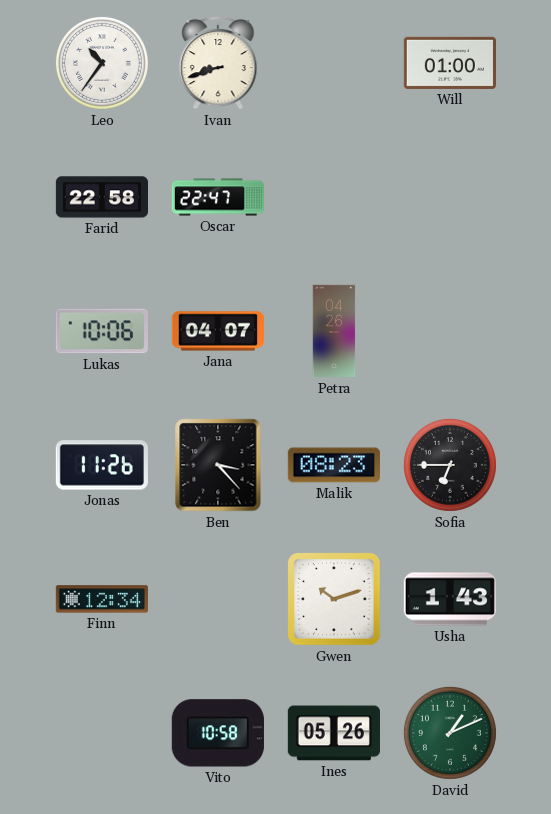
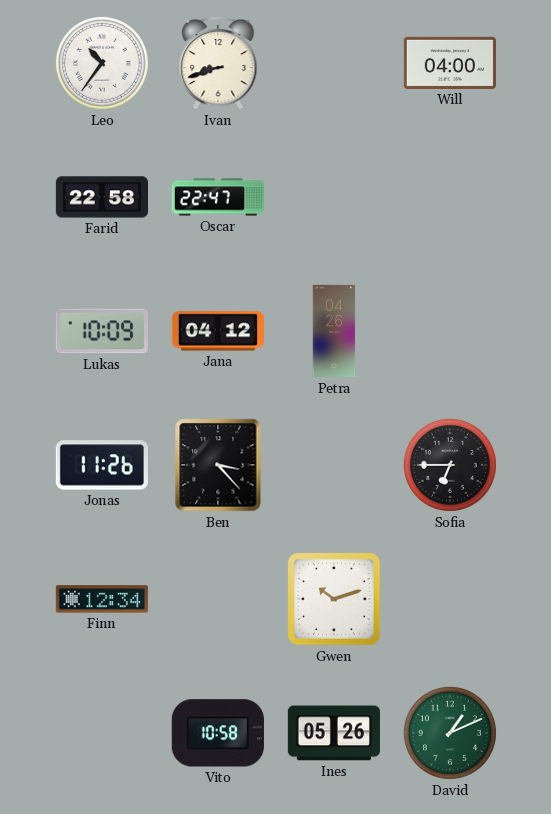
Will: 01:00 -> 04:00
Lukas: 10:06 -> 10:09
Jana: 04:07 -> 04:12
Malik: 08:23 -> none
Usha: 1:43 -> none
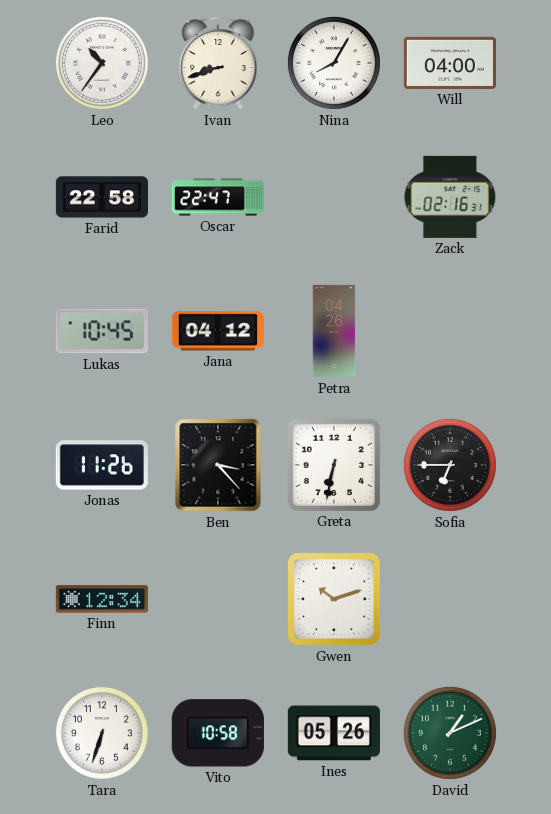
Nina: none -> 8:05
Zack: none -> 02:16
Lukas: 10:09 -> 10:45
Greta: none -> 6:32
Tara: none -> 6:33
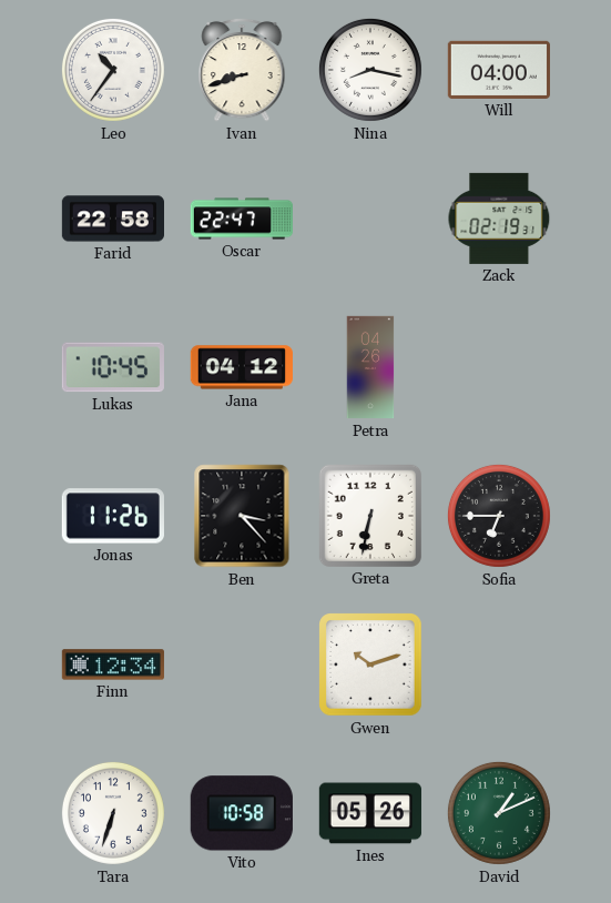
Nina: 8:05 -> 8:17
Zack: 02:16 -> 02:19
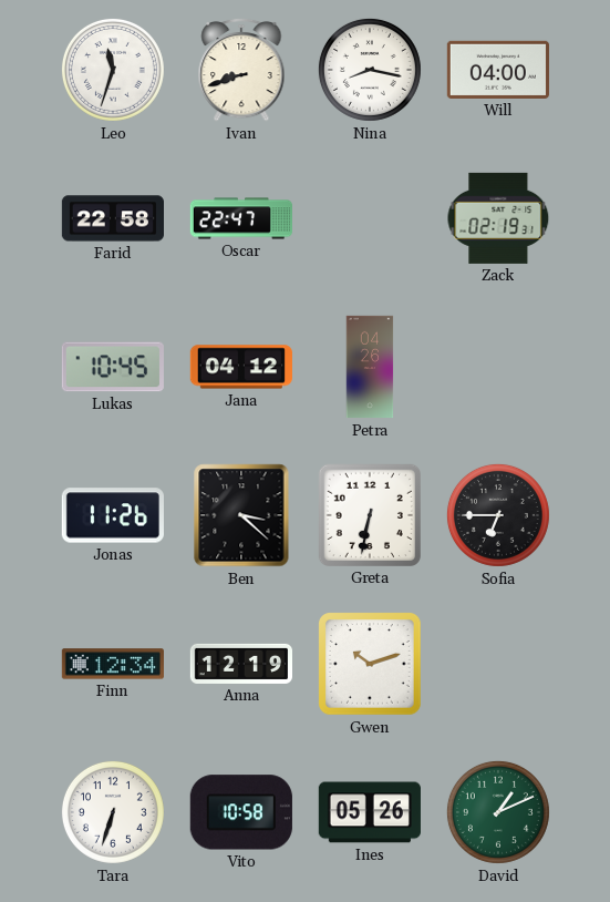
Leo: 10:36 -> 11:33
Ben: 3:23 -> 3:22
Anna: none -> 12:19
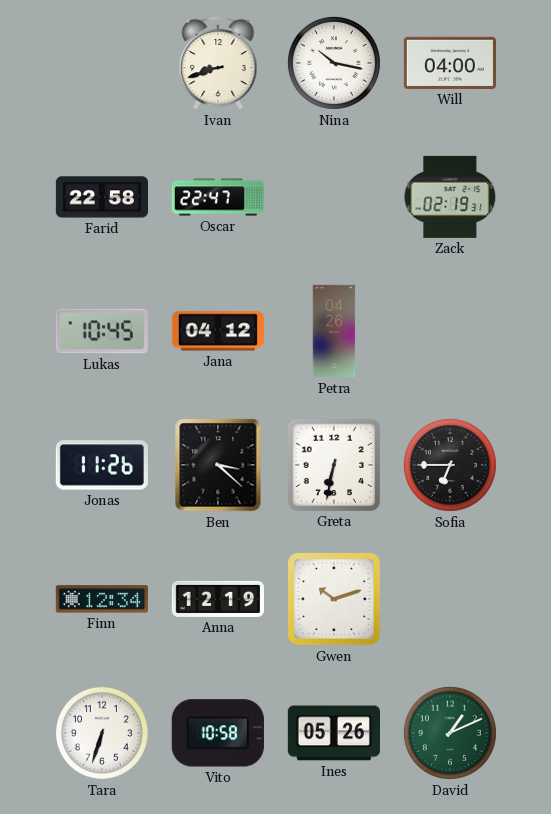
Leo: 11:33 -> none
Nina: 8:17 -> 10:17
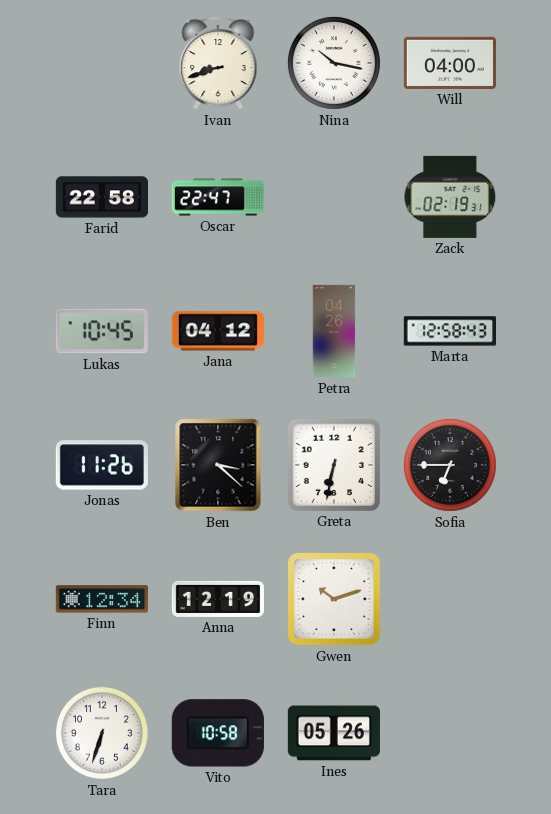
Marta: none -> 12:58
David: 1:11 -> none
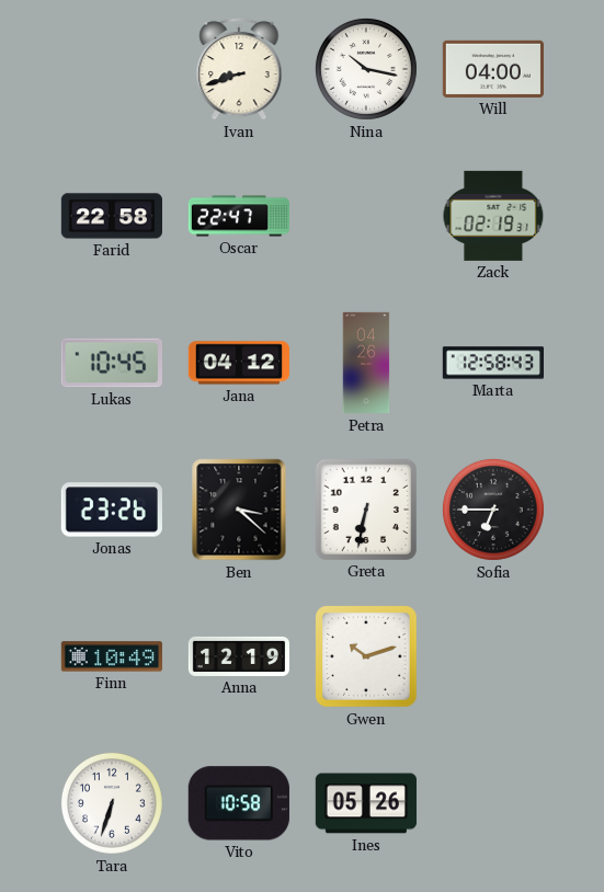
Jonas: 11:26 -> 23:26
Finn: 12:34 -> 10:49
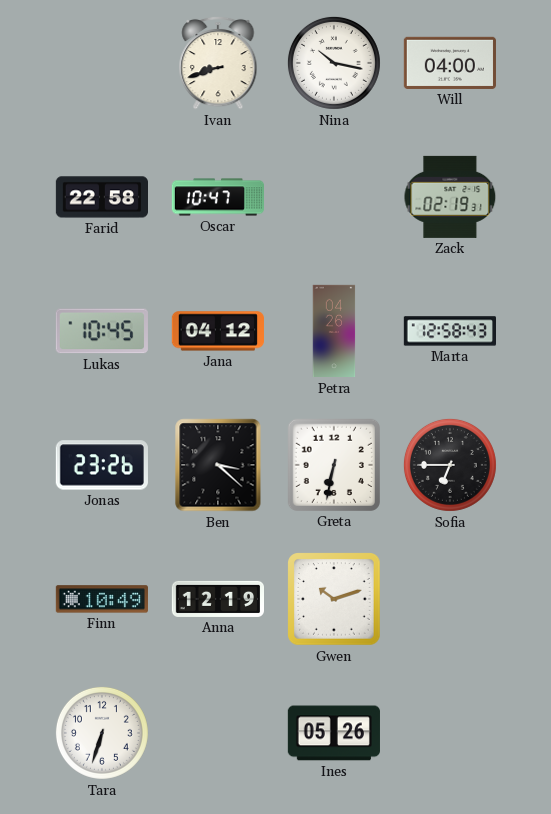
Oscar: 22:47 -> 10:47
Vito: 10:58 -> none
